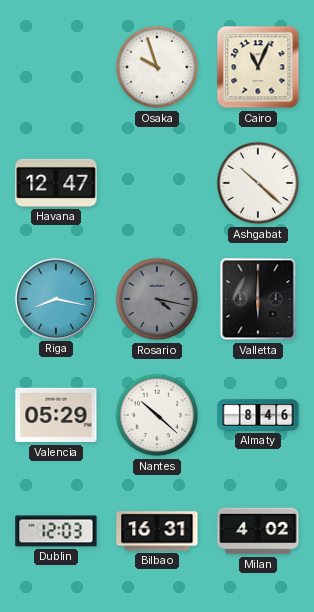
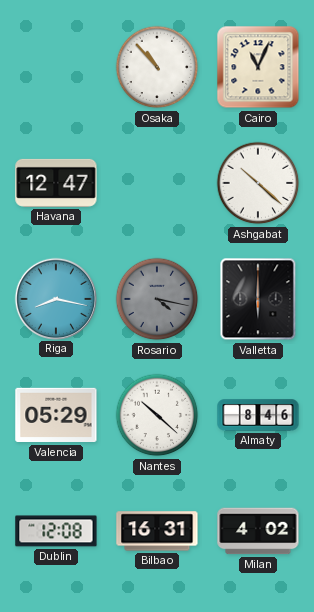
Osaka: 9:57 -> 10:53
Dublin: 12:03 -> 12:08
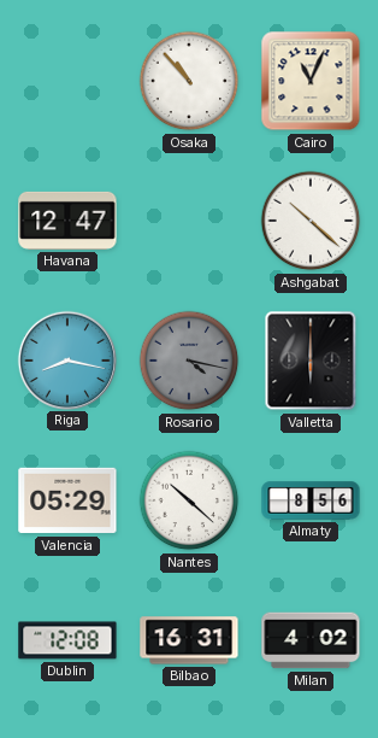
Almaty: 8:46 -> 8:56
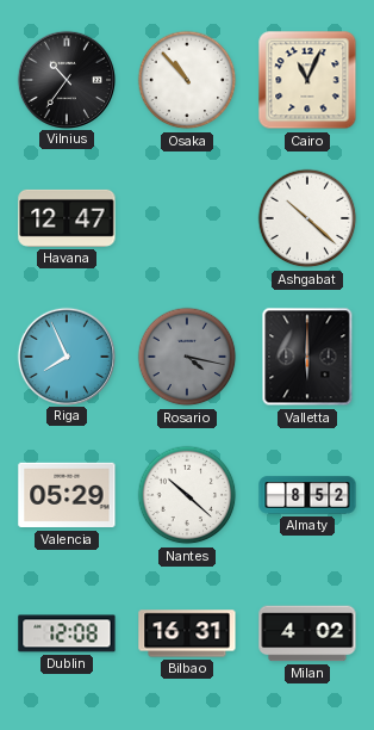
Vilnius: none -> 10:36
Riga: 8:17 -> 7:56
Almaty: 8:56 -> 8:52
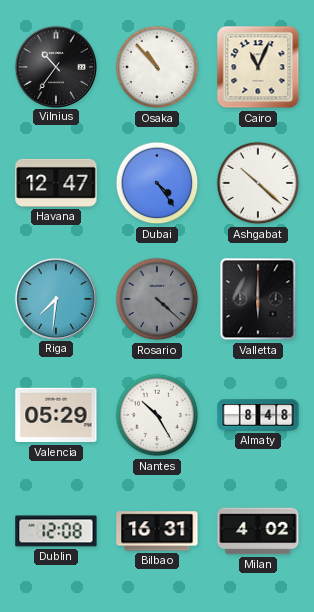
Dubai: none -> 4:24
Riga: 7:56 -> 7:31
Rosario: 4:17 -> 4:22
Nantes: 10:22 -> 10:25
Almaty: 8:52 -> 8:48
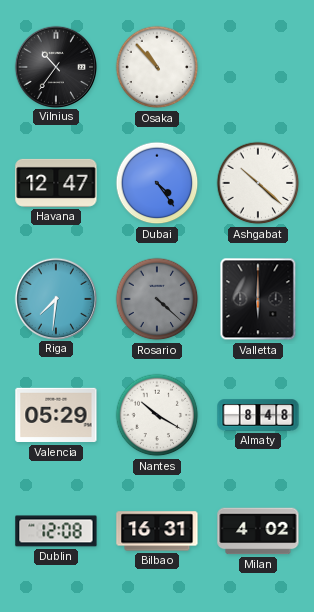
Cairo: 11:04 -> none
Nantes: 10:25 -> 10:20
